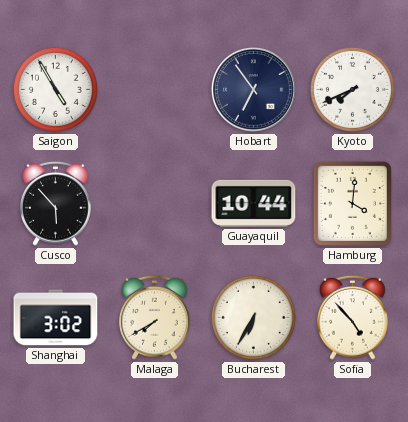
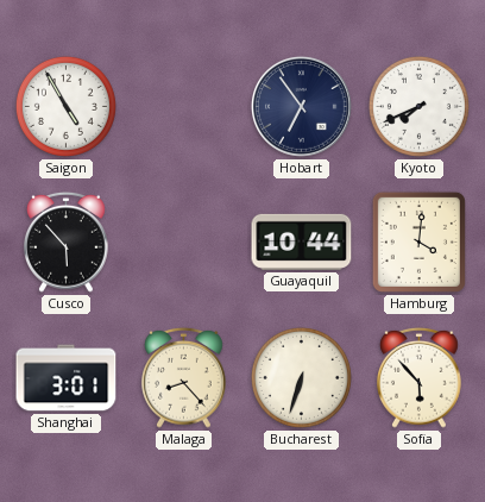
Shanghai: 3:02 -> 3:01
Malaga: 7:40 -> 8:23
Bucharest: 6:35 -> 6:33
Sofia: 4:53 -> 5:53
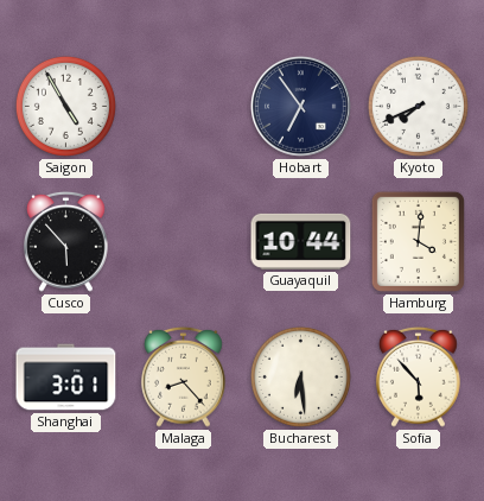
Bucharest: 6:33 -> 6:29
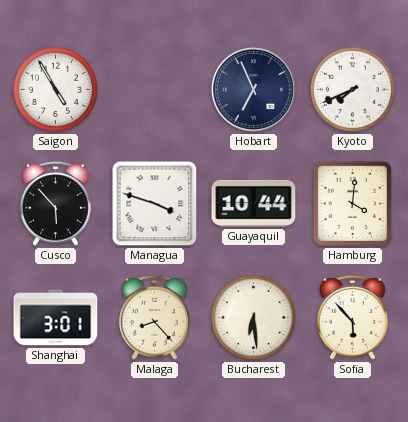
Hobart: 6:54 -> 6:56
Managua: none -> 3:48
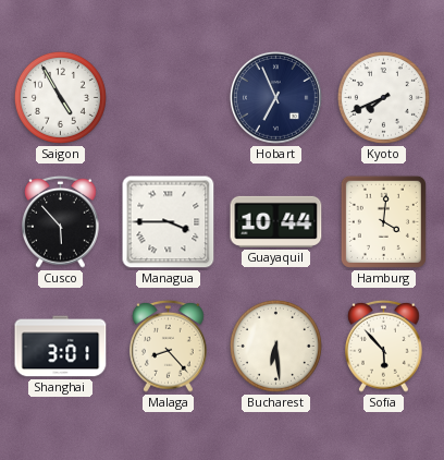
Managua: 3:48 -> 3:45
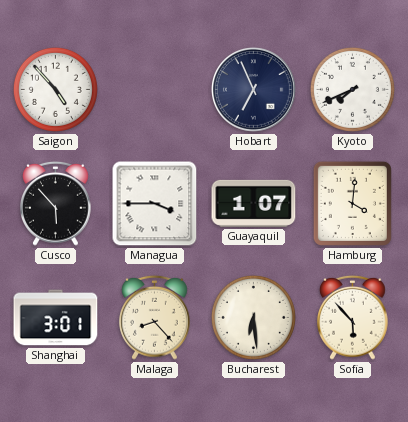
Saigon: 4:55 -> 4:53
Guayaquil: 10:44 -> 1:07
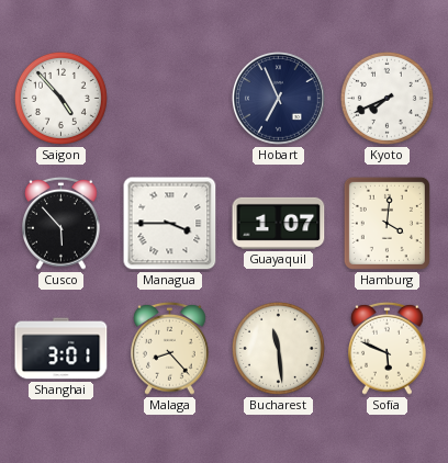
Bucharest: 6:29 -> 11:29
Sofia: 5:53 -> 5:49
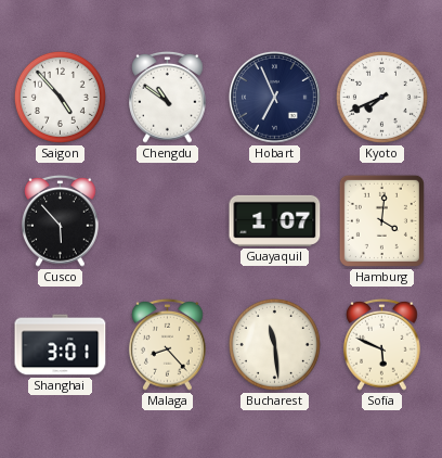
Chengdu: none -> 10:51
Managua: 3:45 -> none
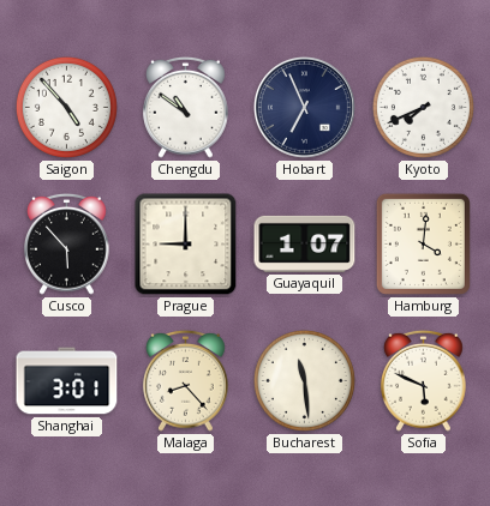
Prague: none -> 9:00
